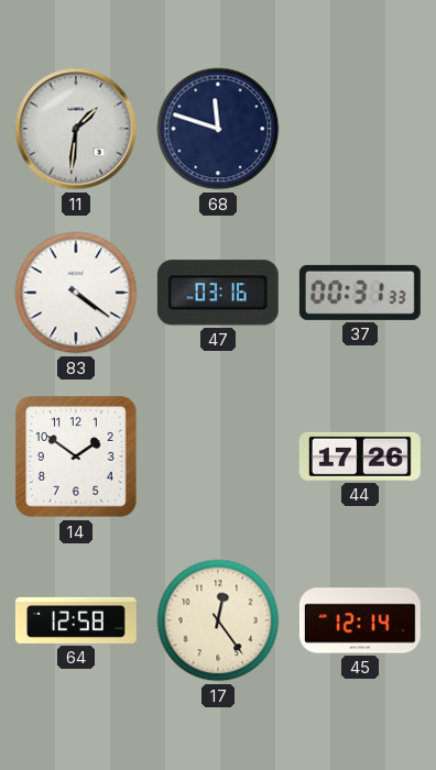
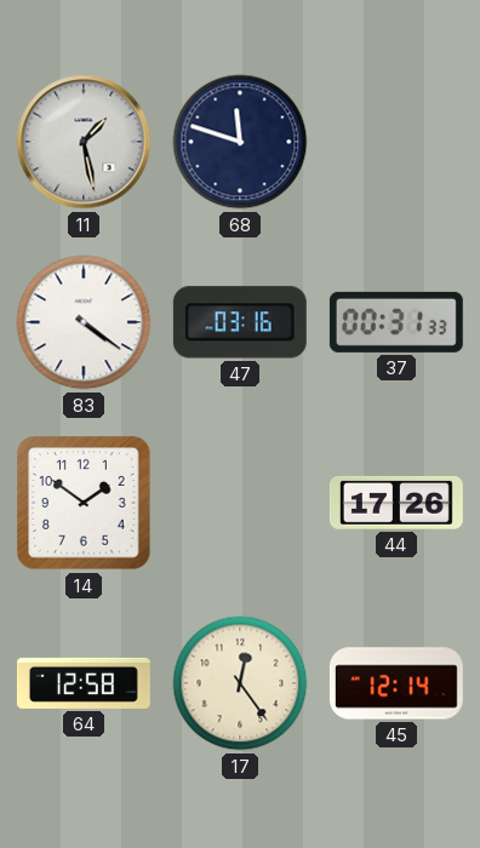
11: 1:31 -> 1:28
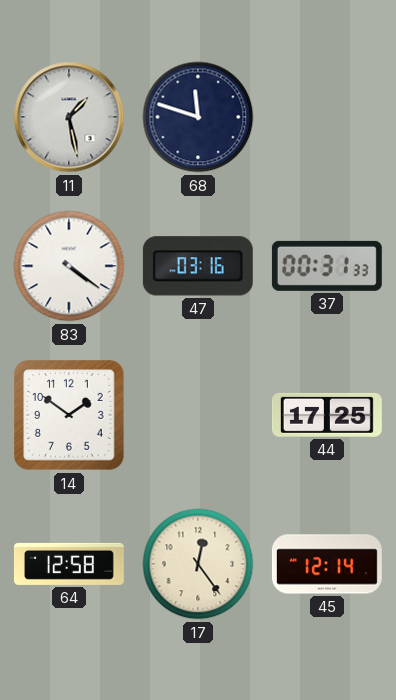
44: 17:26 -> 17:25
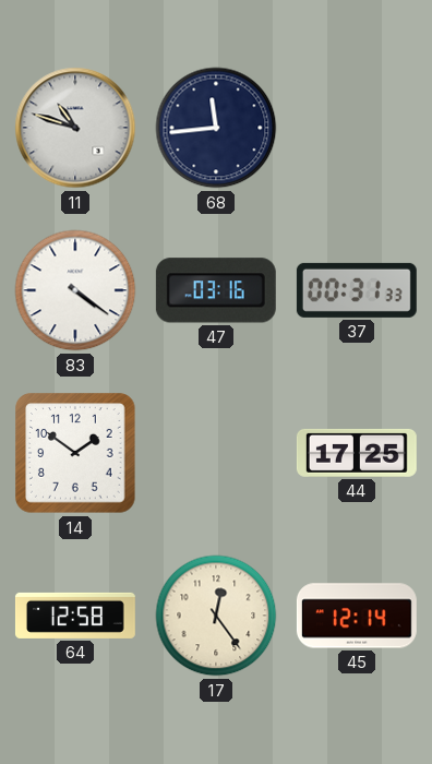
11: 1:28 -> 10:48
68: 11:48 -> 11:44
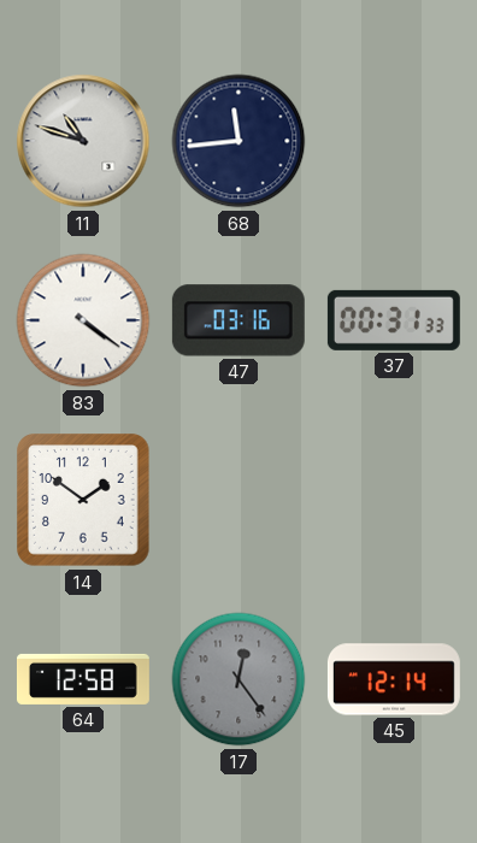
44: 17:25 -> none
17 dial: cream -> grey
